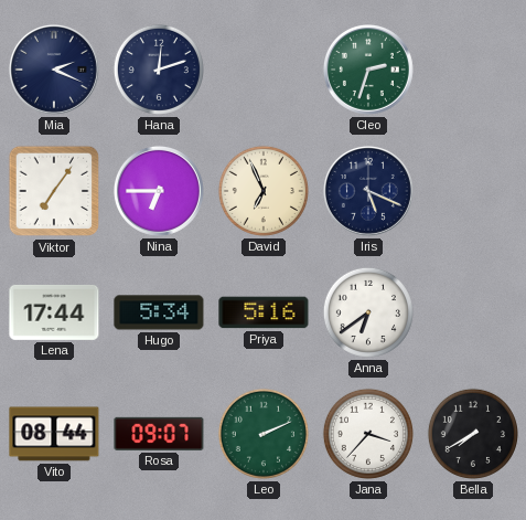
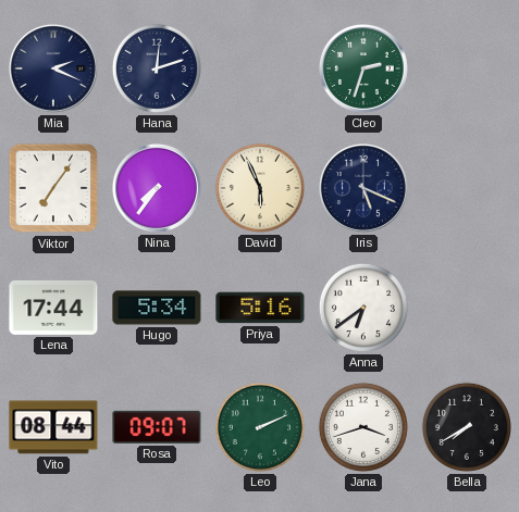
Nina: 6:45 -> 7:36
David: 6:56 -> 5:56
Jana: 3:37 -> 3:42
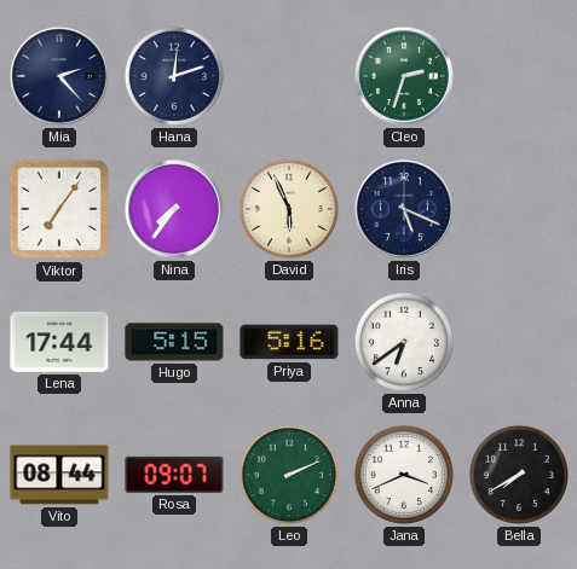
Mia: 2:19 -> 2:23
Hugo: 5:34 -> 5:15
Jana: 3:42 -> 3:41
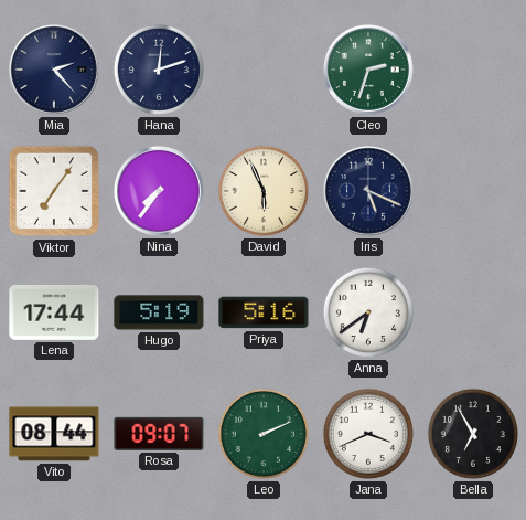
Hugo: 5:15 -> 5:19
Bella: 7:40 -> 6:55
